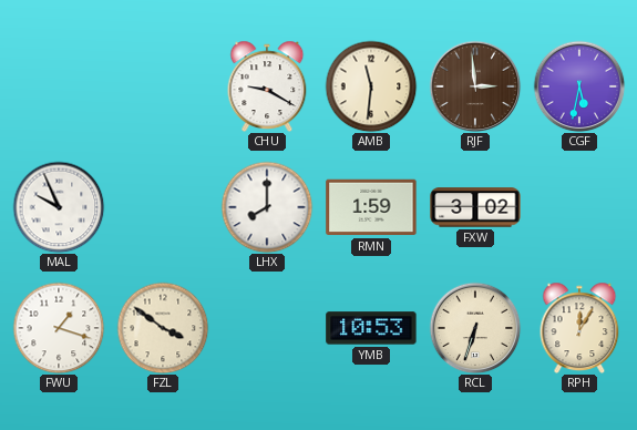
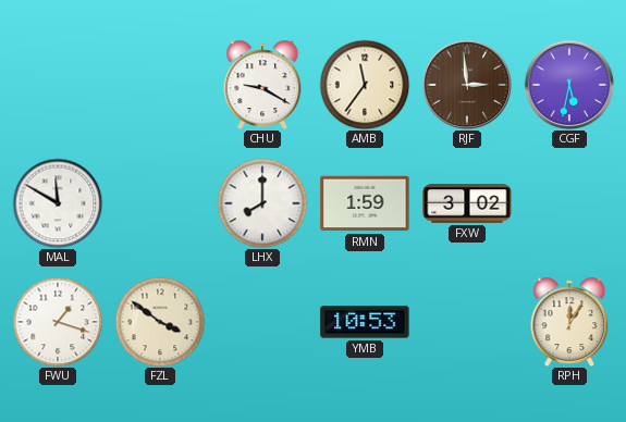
AMB: 11:31 -> 11:36
MAL: 9:56 -> 11:50
RCL: 6:33 -> none
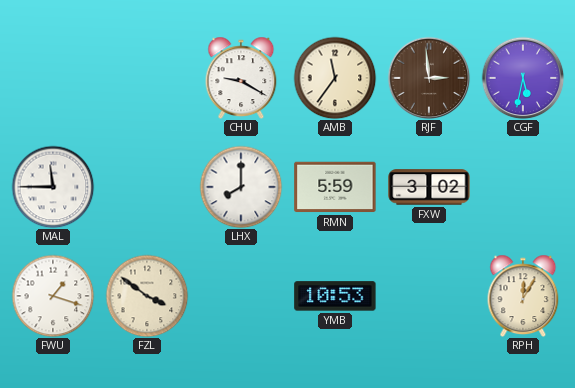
MAL: 11:50 -> 11:45
RMN: 1:59 -> 5:59
